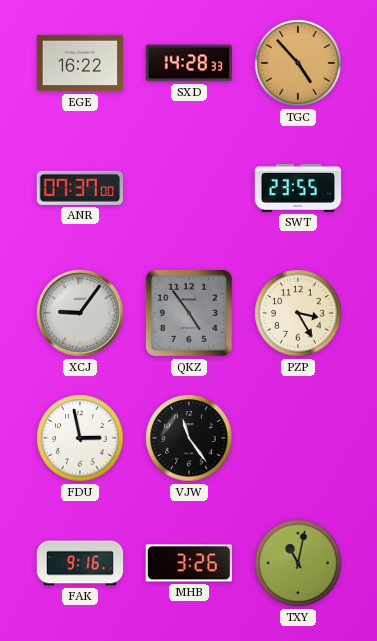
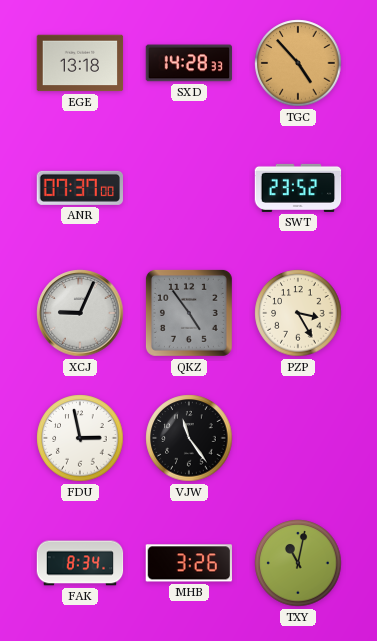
EGE: 16:22 -> 13:18
SWT: 23:55 -> 23:52
XCJ: 9:06 -> 9:04
FAK: 9:16 -> 8:34
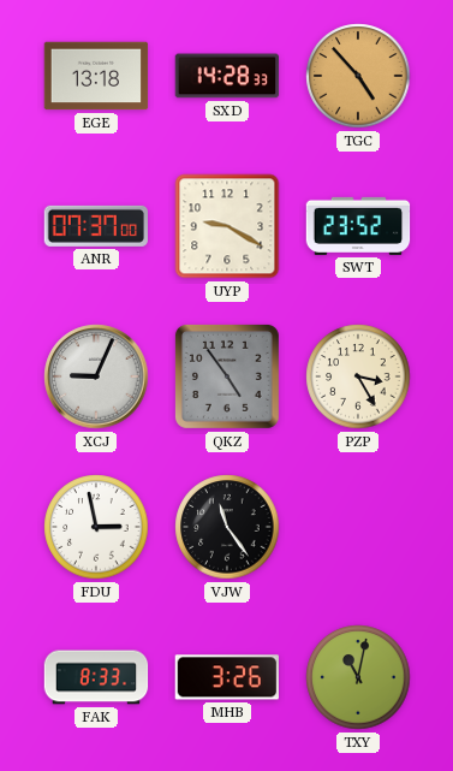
UYP: none -> 9:20
FAK: 8:34 -> 8:33
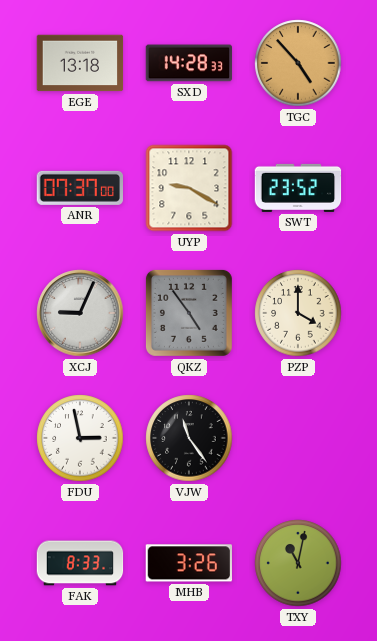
PZP: 3:25 -> 4:00
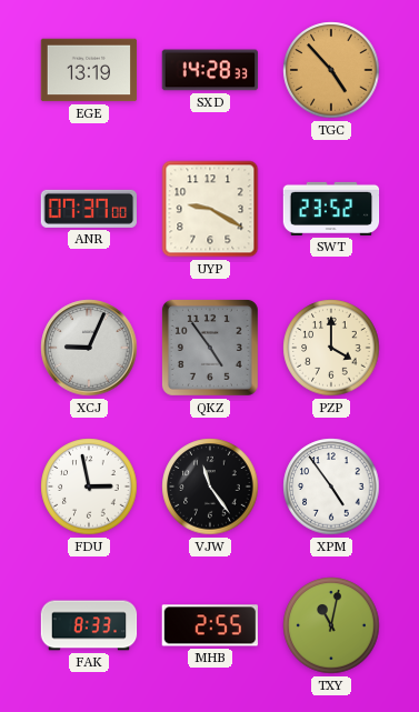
EGE: 13:18 -> 13:19
XPM: none -> 4:54
MHB: 3:26 -> 2:55
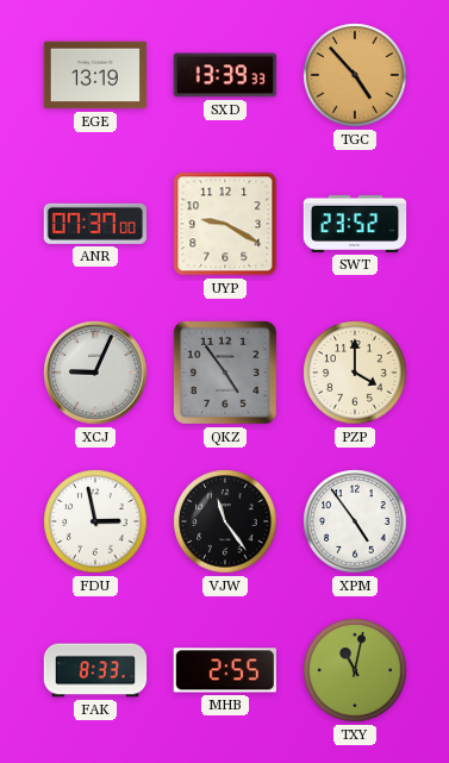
SXD: 14:28 -> 13:39
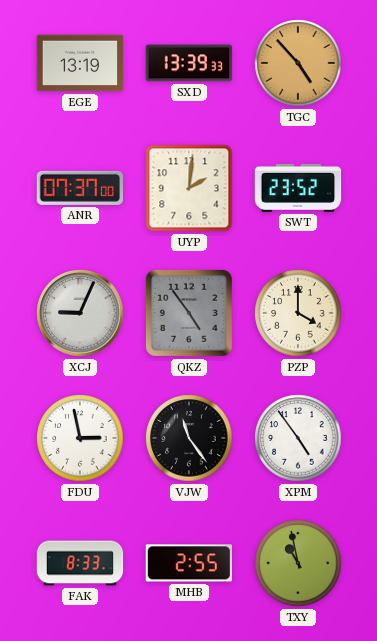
UYP: 9:20 -> 2:01
TXY: 11:02 -> 10:58
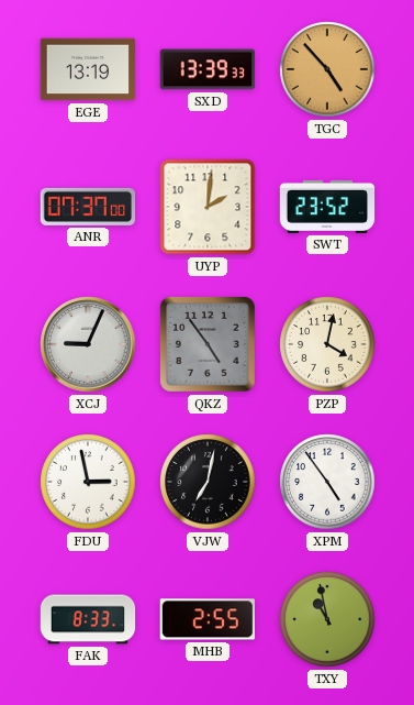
PZP: 4:00 -> 4:02
VJW: 11:24 -> 7:02
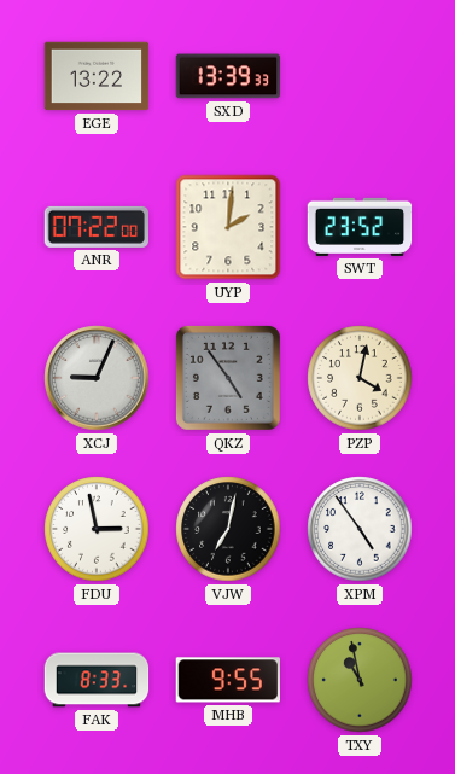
EGE: 13:19 -> 13:22
TGC: 4:53 -> none
ANR: 07:37 -> 07:22
MHB: 2:55 -> 9:55
